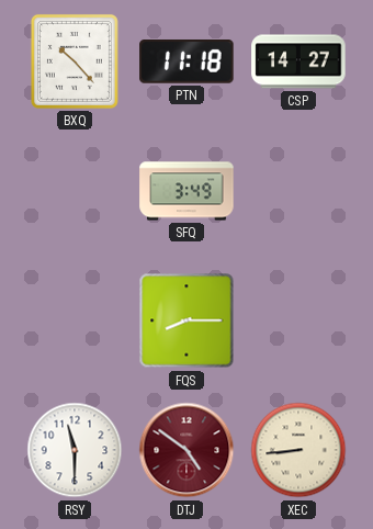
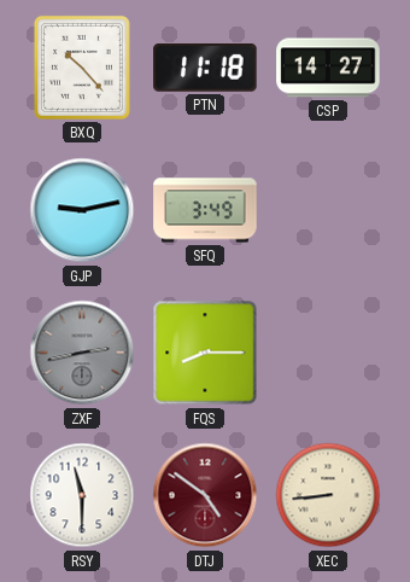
GJP: none -> 9:13
ZXF: none -> 2:43
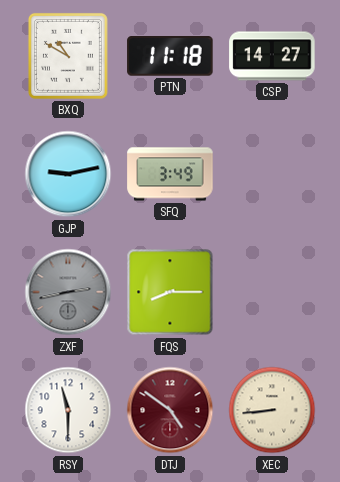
BXQ: 10:23 -> 10:50
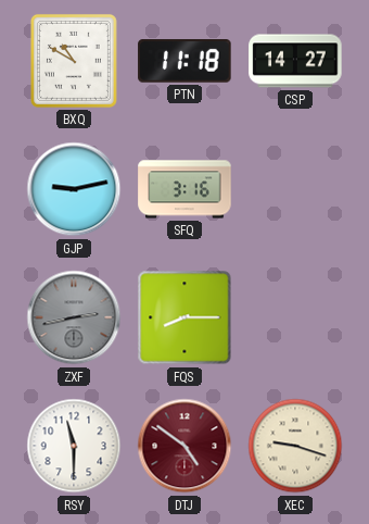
SFQ: 3:49 -> 3:16
XEC: 8:44 -> 9:18
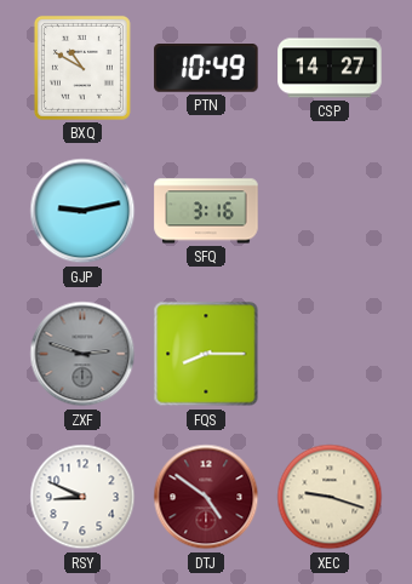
PTN: 11:18 -> 10:49
ZXF: 2:43 -> 2:48
RSY: 11:30 -> 8:49
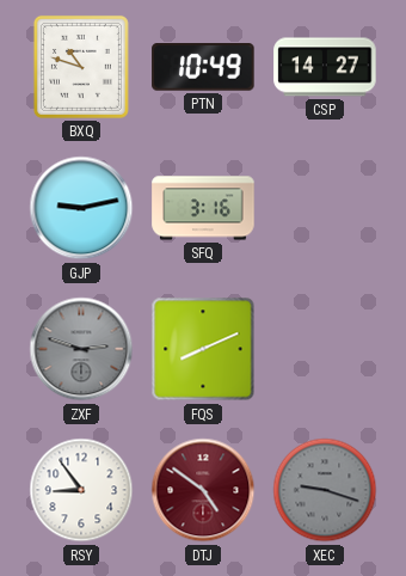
BXQ: 10:50 -> 10:48
FQS: 8:15 -> 8:11
RSY: 8:49 -> 8:54
XEC dial: cream -> grey
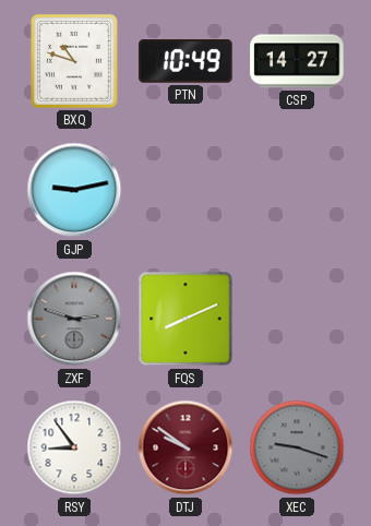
SFQ: 3:16 -> none
DTJ: 4:51 -> 9:51
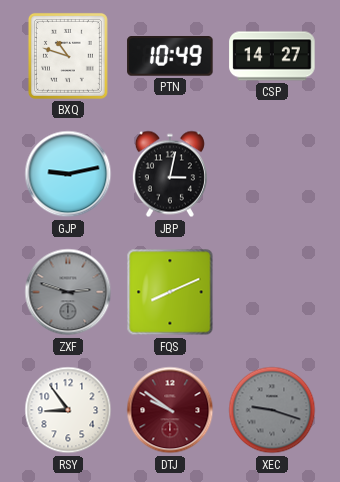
JBP: none -> 3:02
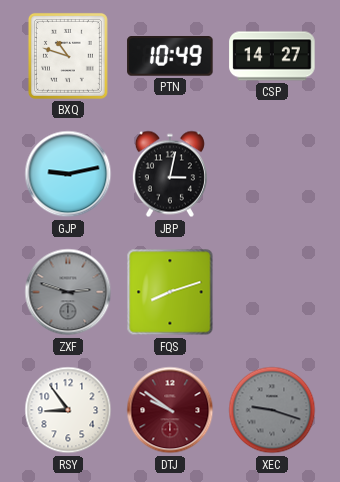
FQS: 8:11 -> 8:12
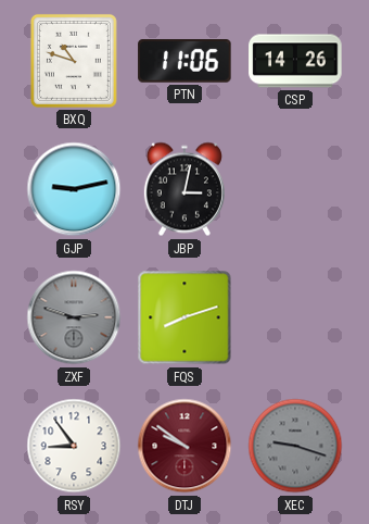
PTN: 10:49 -> 11:06
CSP: 14:27 -> 14:26
